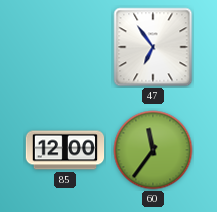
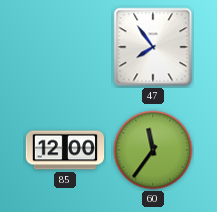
47: 6:54 -> 7:54
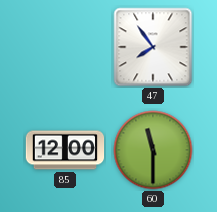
60: 11:36 -> 11:30
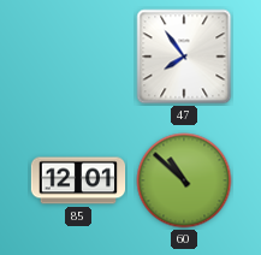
85: 12:00 -> 12:01
60: 11:30 -> 10:52
